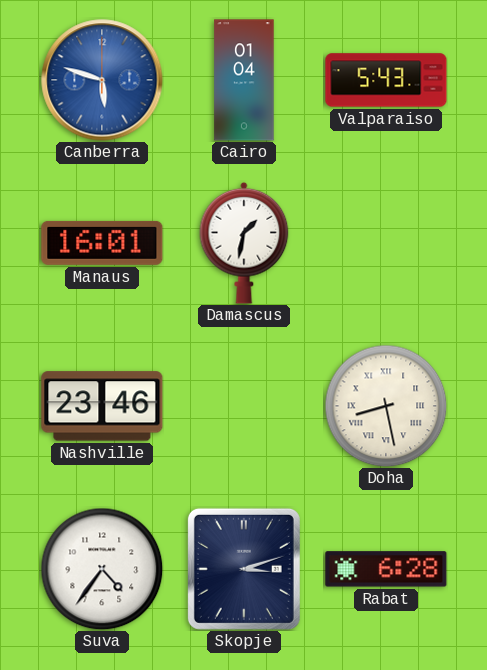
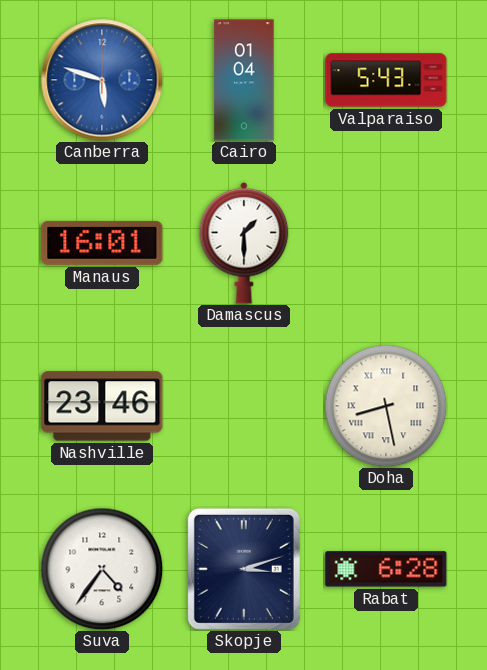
Damascus: 1:32 -> 1:30
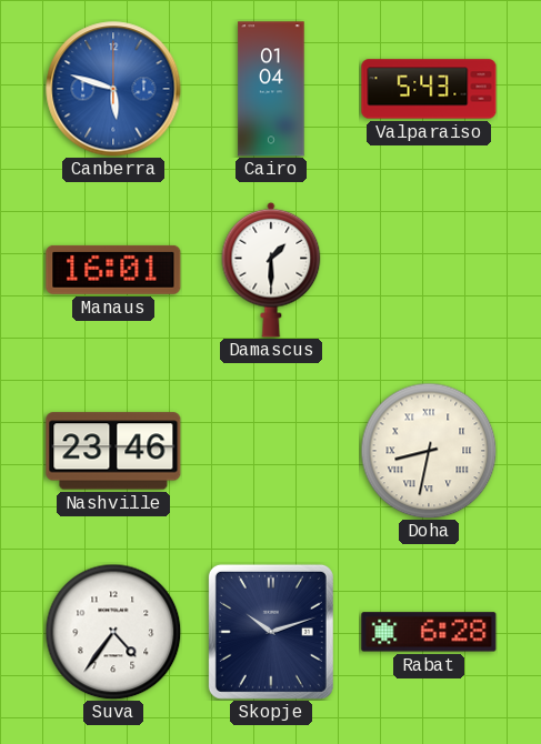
Doha: 8:28 -> 8:32
Skopje: 3:12 -> 10:12
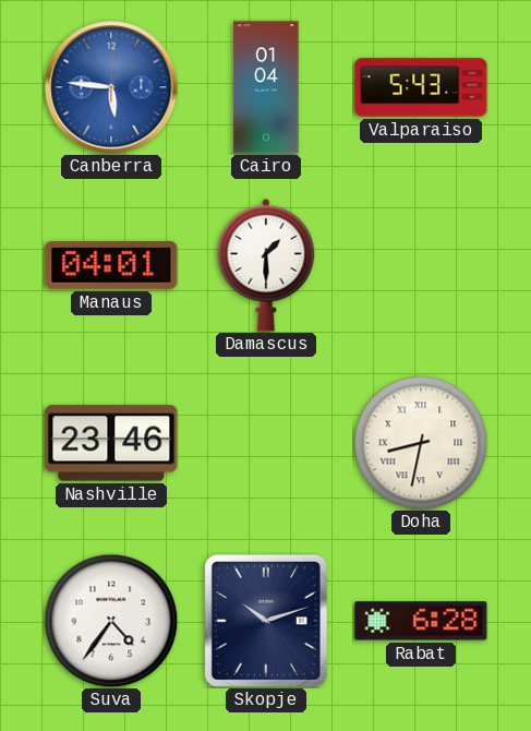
Canberra: 5:48 -> 5:46
Manaus: 16:01 -> 04:01
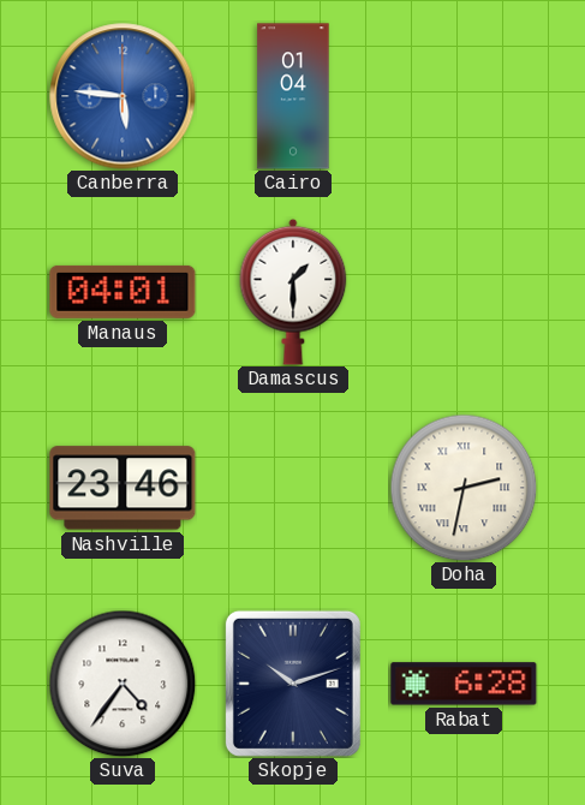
Valparaiso: 5:43 -> none
Doha: 8:32 -> 2:32
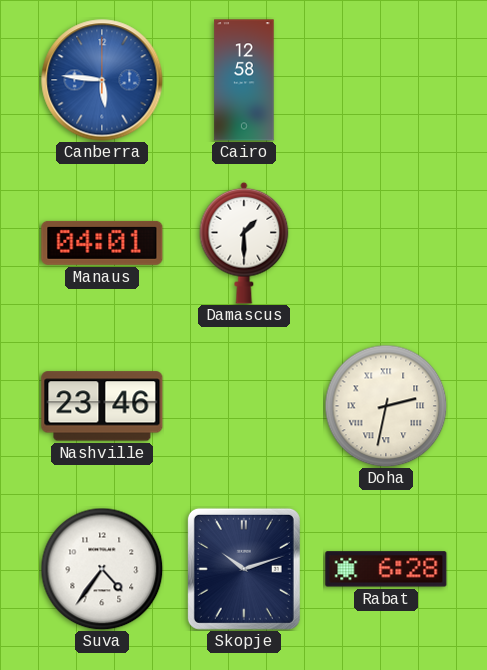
Cairo: 01:04 -> 12:58
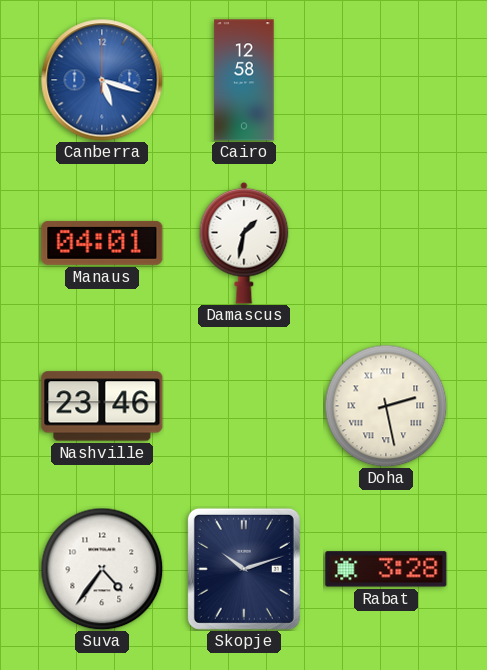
Canberra: 5:46 -> 5:18
Damascus: 1:30 -> 1:32
Doha: 2:32 -> 2:28
Rabat: 6:28 -> 3:28
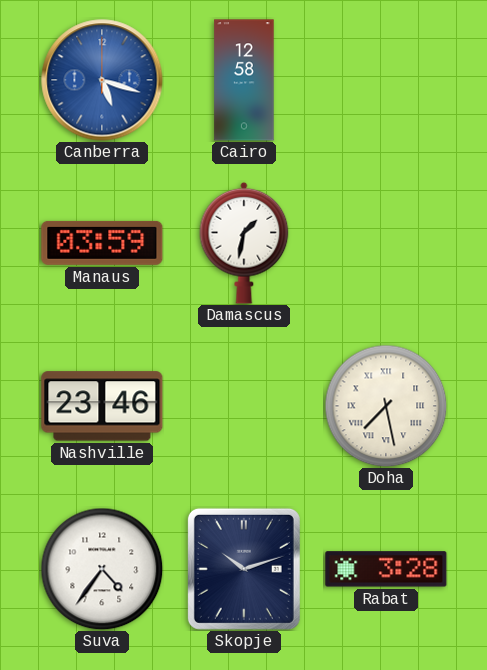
Manaus: 04:01 -> 03:59
Doha: 2:28 -> 7:28
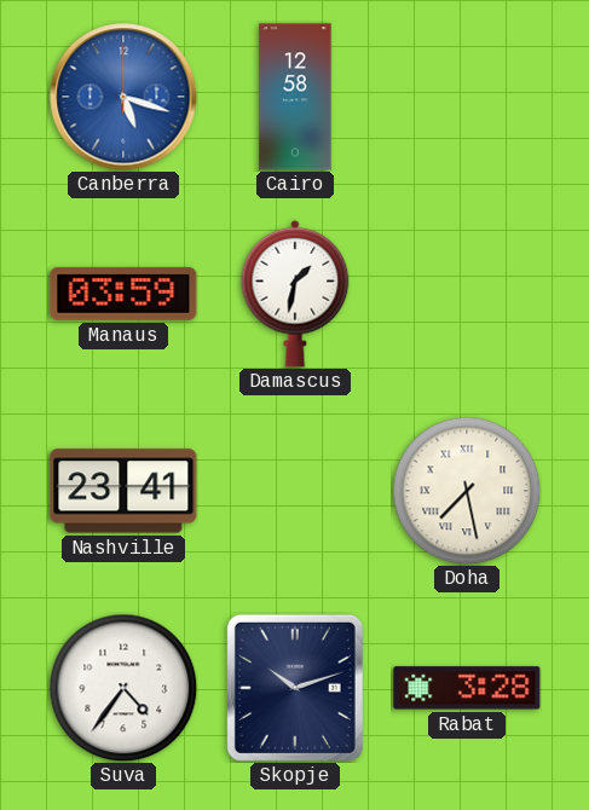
Nashville: 23:46 -> 23:41
